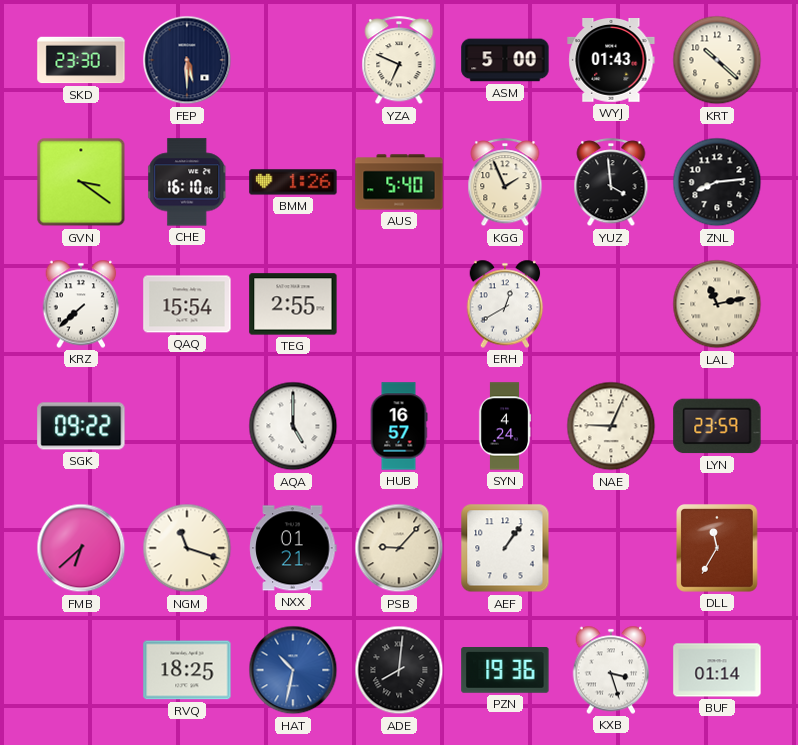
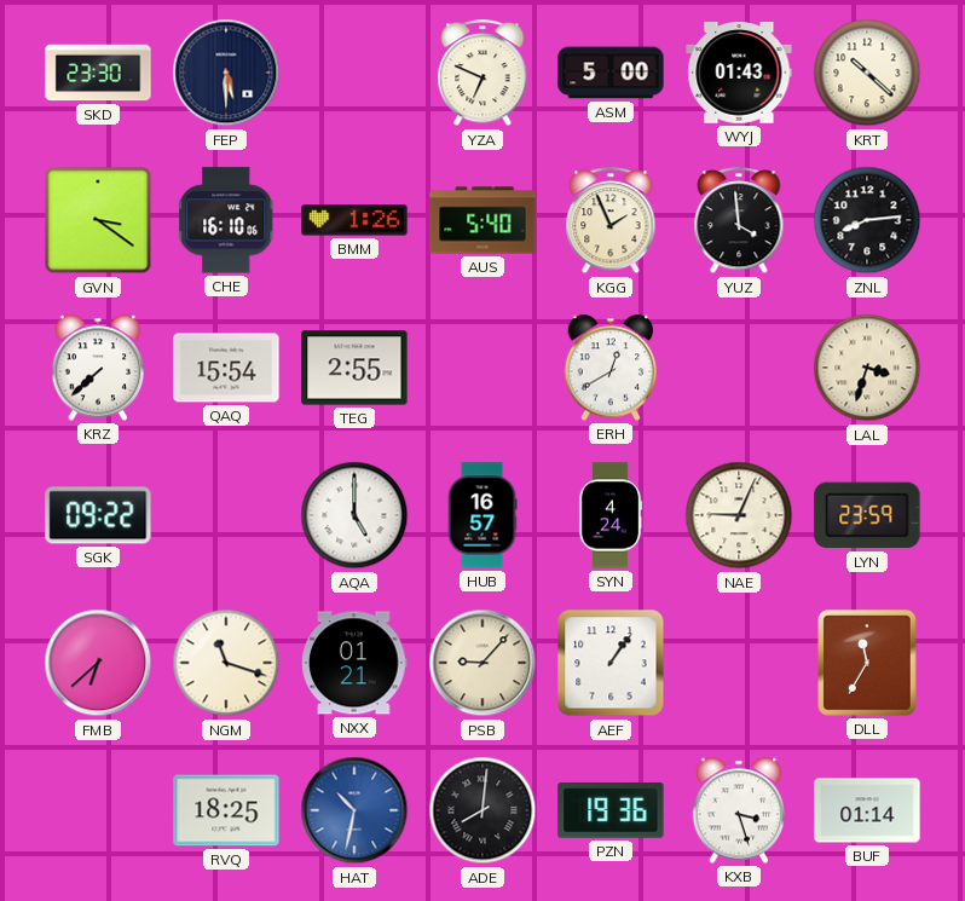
LAL: 11:13 -> 3:33
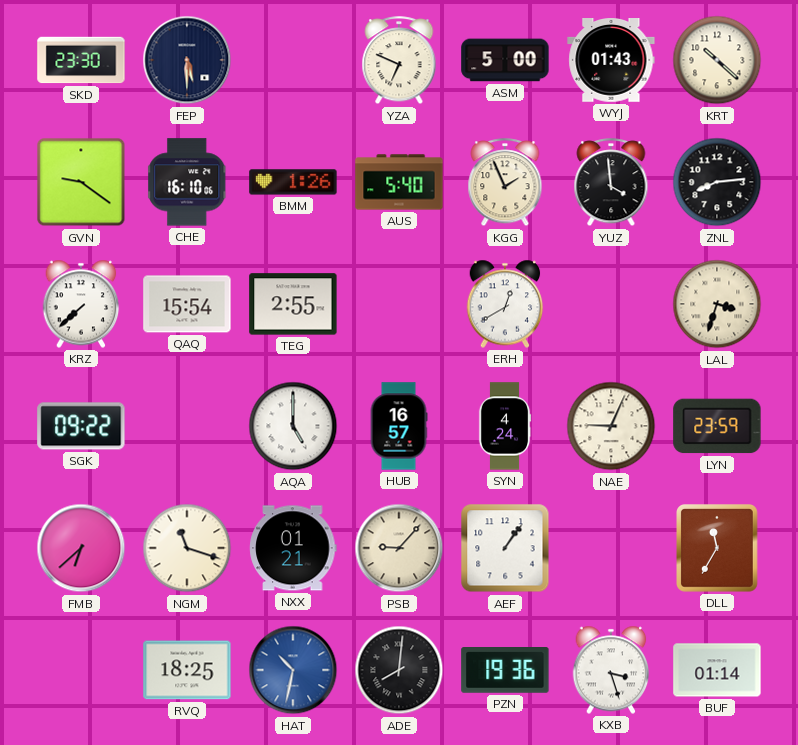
GVN: 3:21 -> 9:21
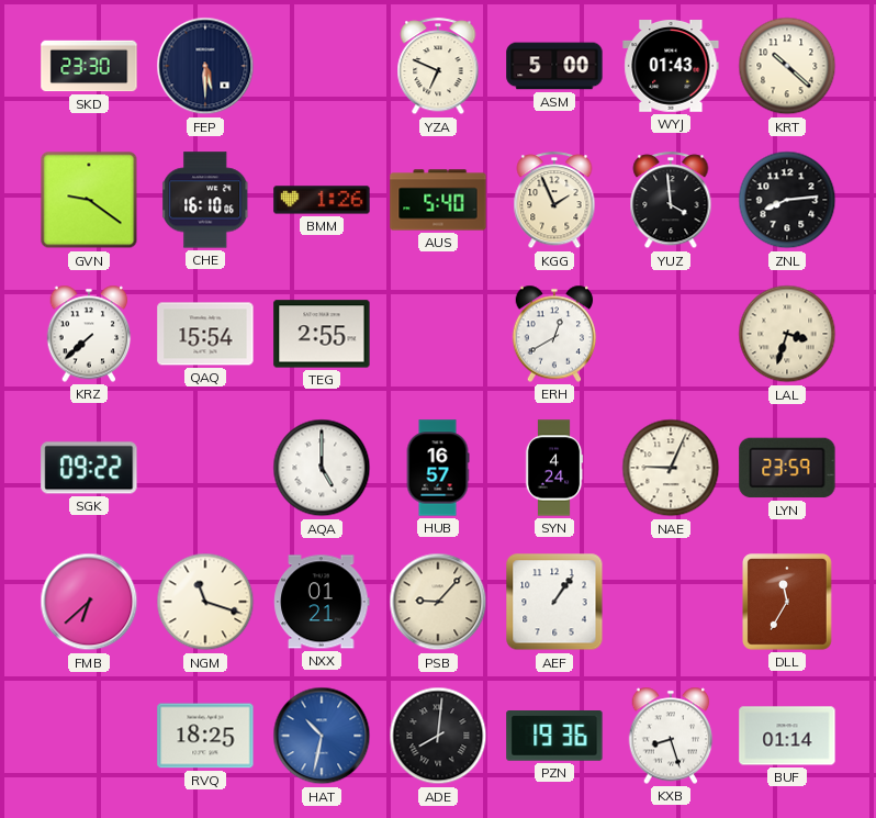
KXB: 3:27 -> 8:27
